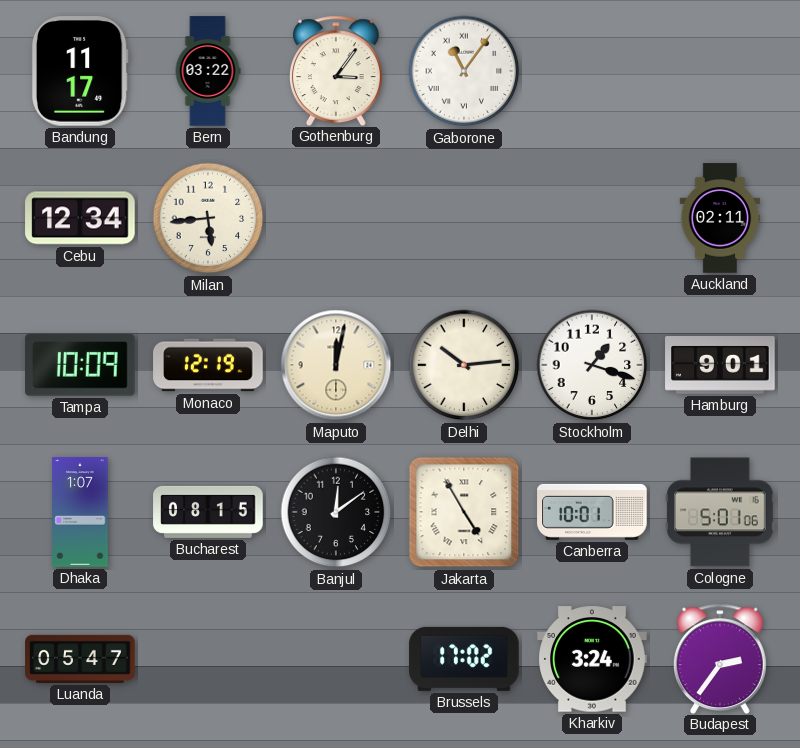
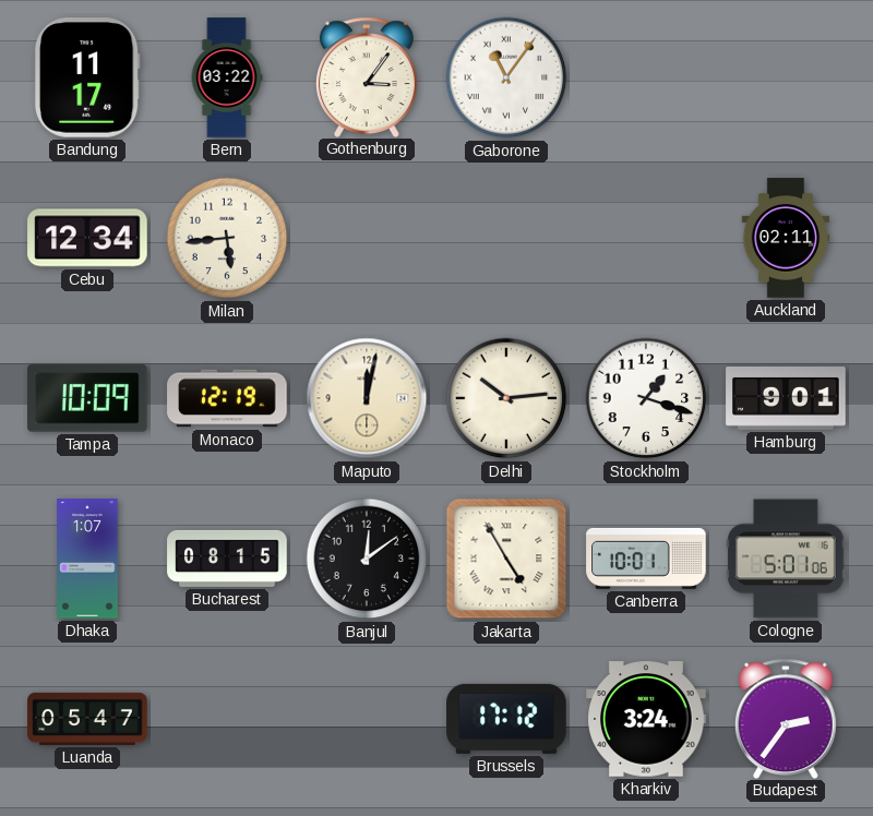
Brussels: 17:02 -> 17:12
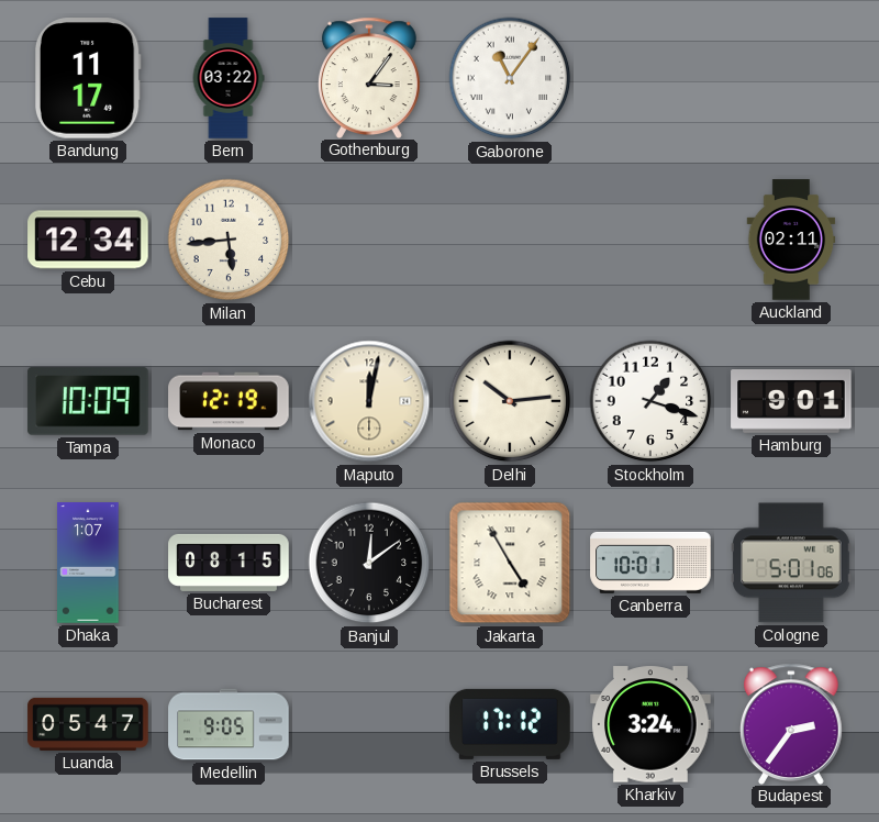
Medellin: none -> 9:05
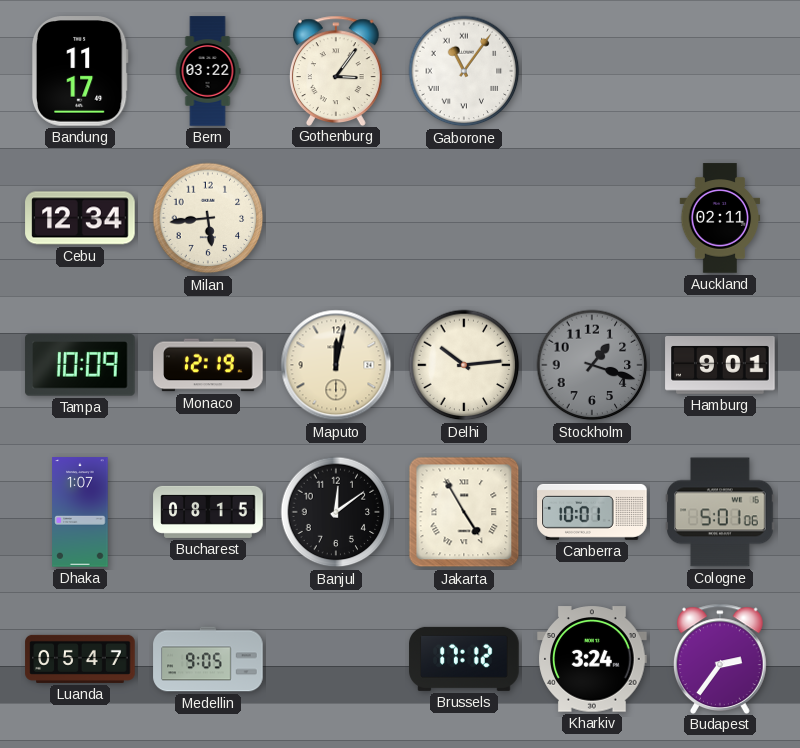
Stockholm dial: white -> grey
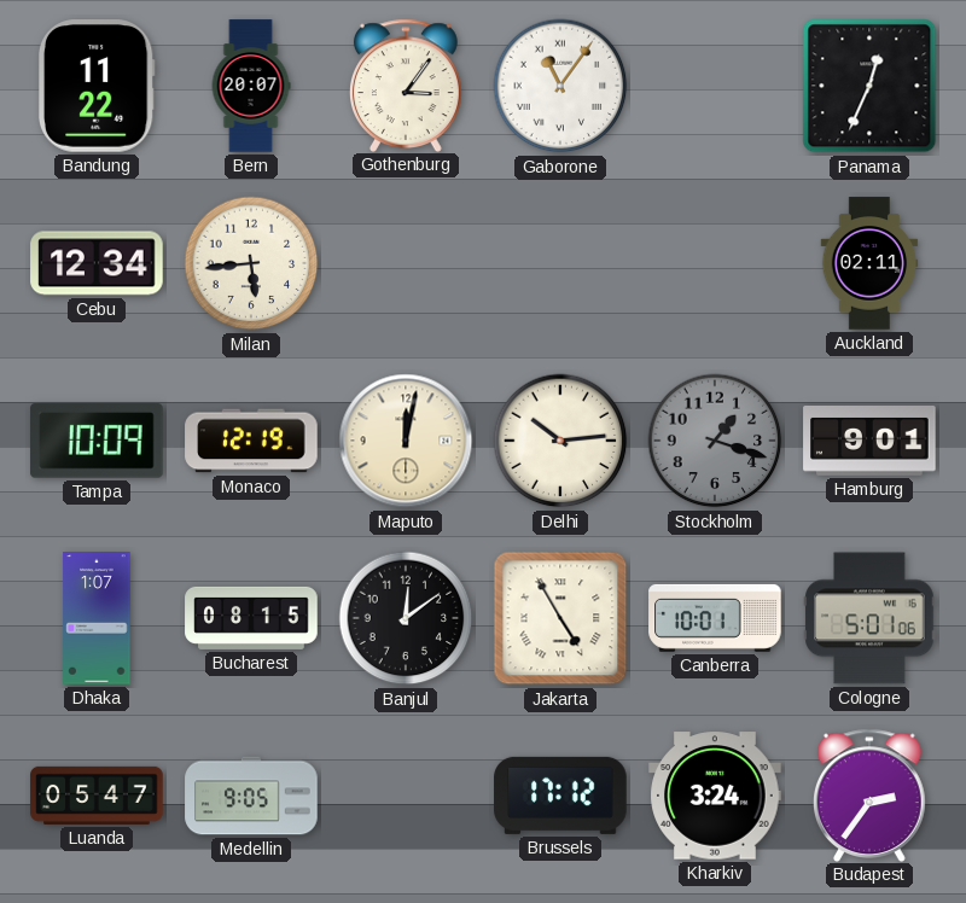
Bandung: 11:17 -> 11:22
Bern: 03:22 -> 20:07
Panama: none -> 12:34
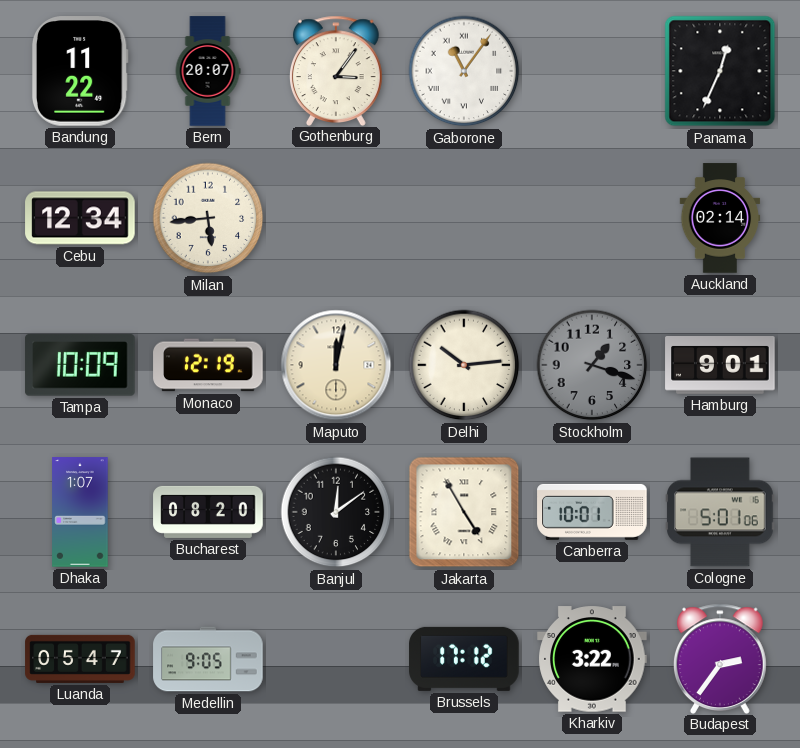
Auckland: 02:11 -> 02:14
Bucharest: 08:15 -> 08:20
Kharkiv: 3:24 -> 3:22
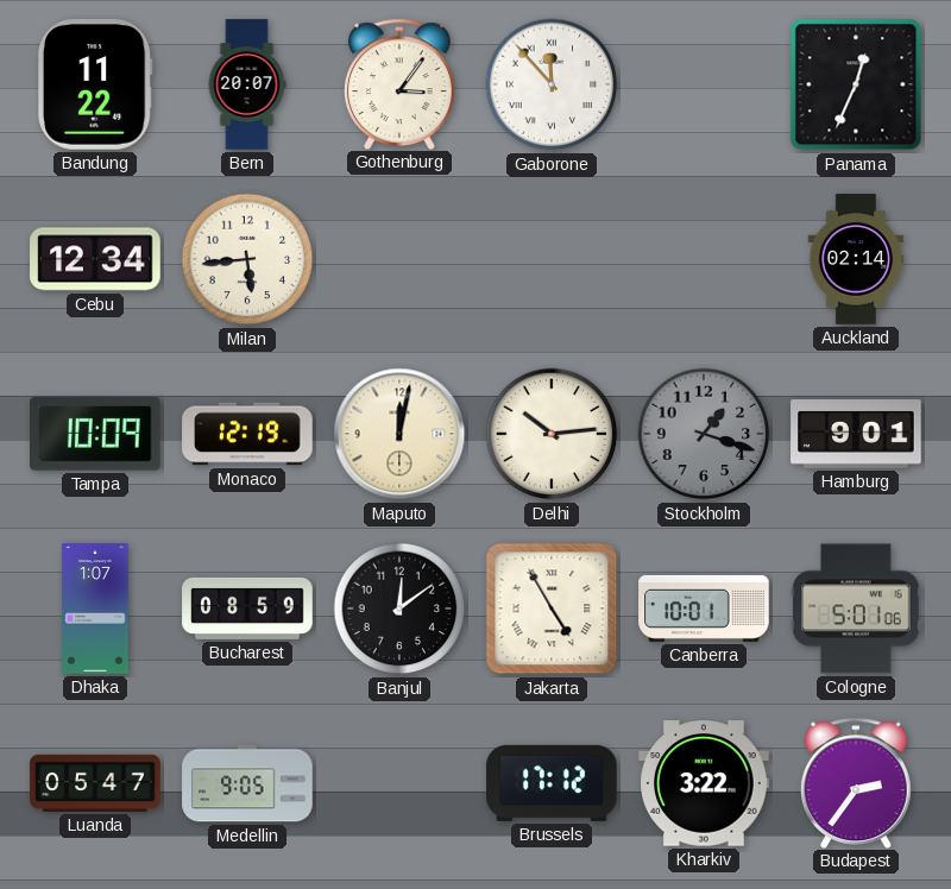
Gaborone: 11:06 -> 11:53
Bucharest: 08:20 -> 08:59
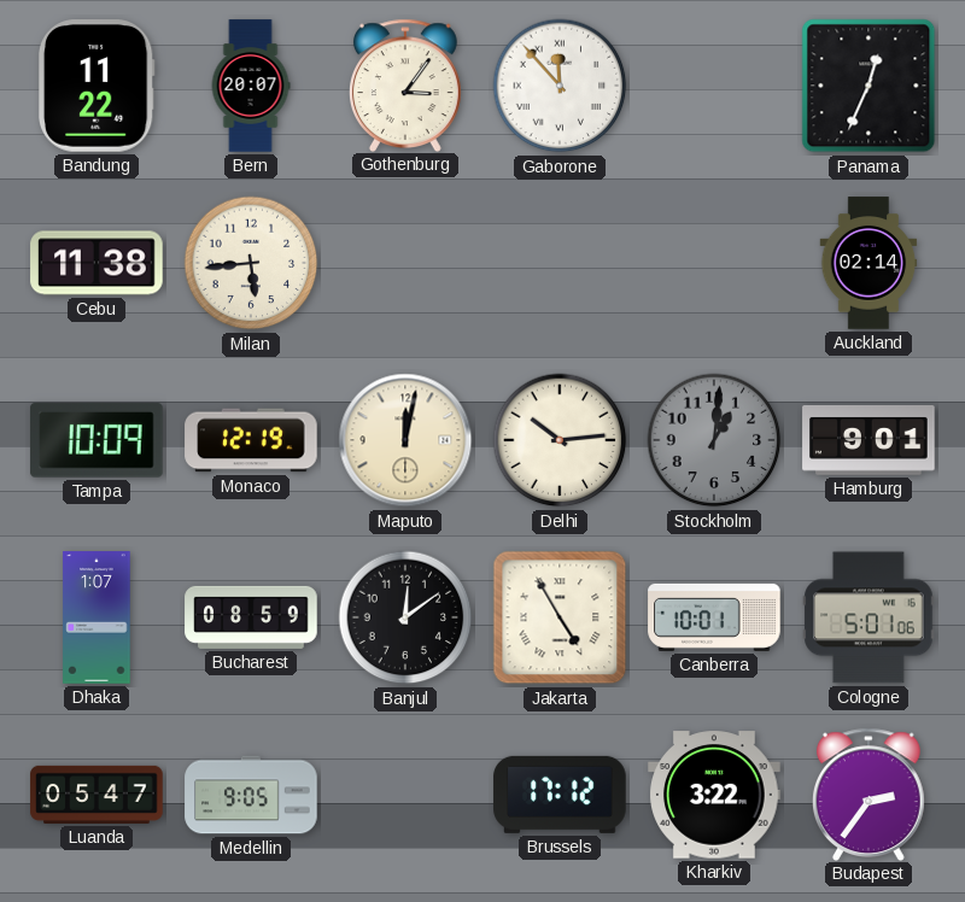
Cebu: 12:34 -> 11:38
Stockholm: 1:18 -> 1:01
